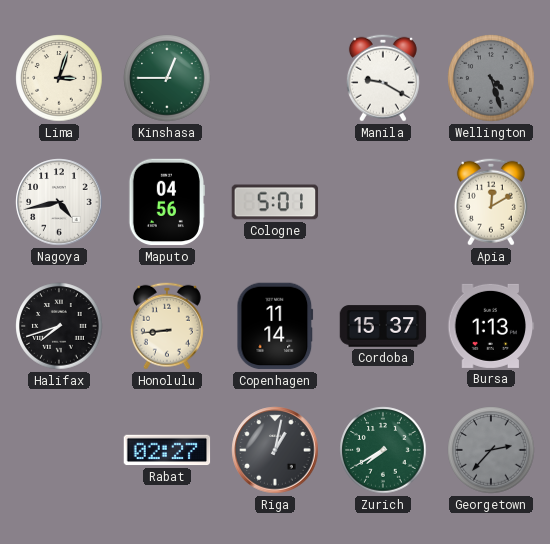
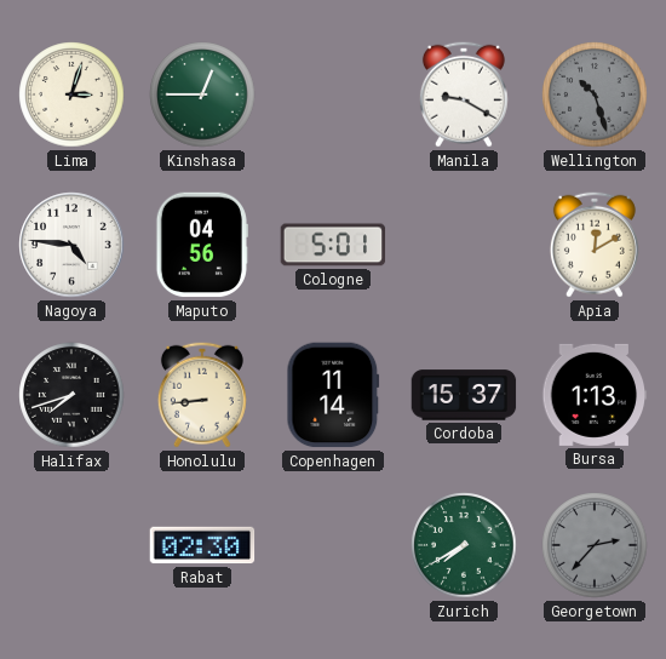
Wellington: 4:27 -> 10:27
Nagoya: 4:43 -> 4:46
Rabat: 02:27 -> 02:30
Riga: 1:02 -> none
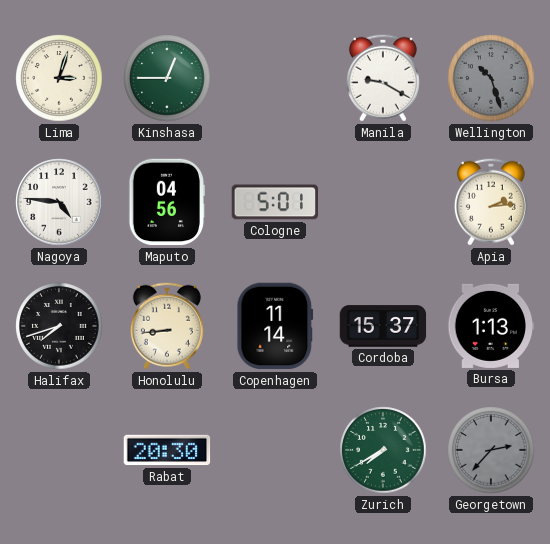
Apia: 12:10 -> 2:14
Rabat: 02:30 -> 20:30
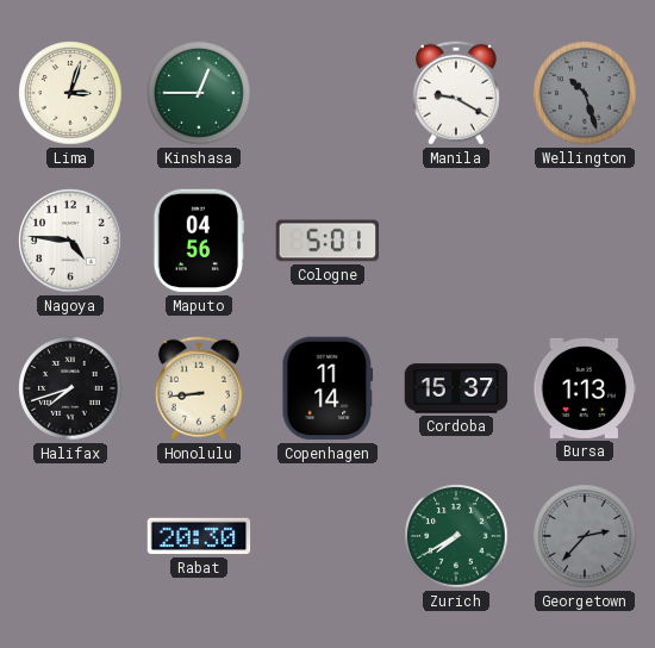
Apia: 2:14 -> none
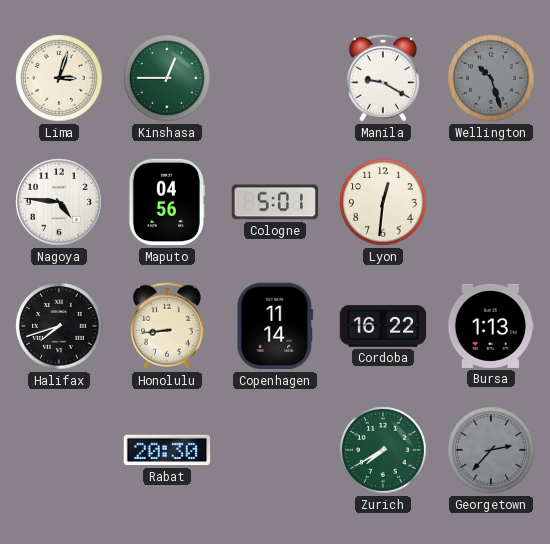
Lyon: none -> 12:31
Cordoba: 15:37 -> 16:22
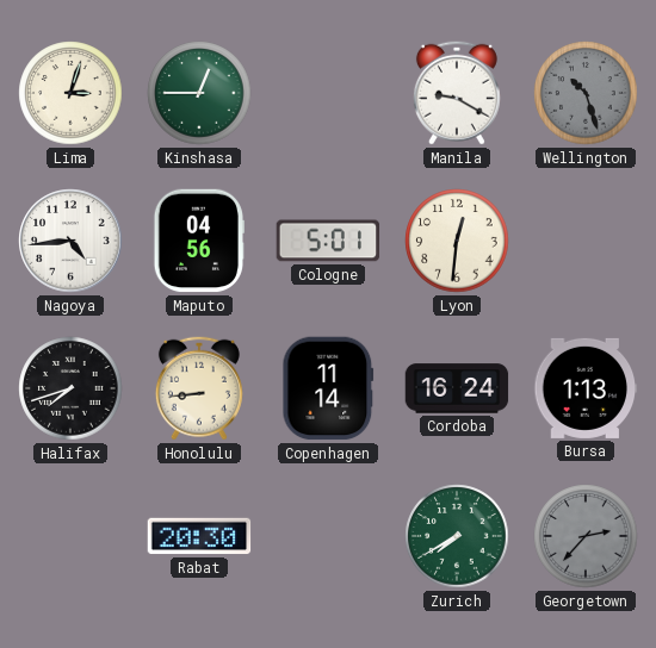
Nagoya: 4:46 -> 4:44
Cordoba: 16:22 -> 16:24
